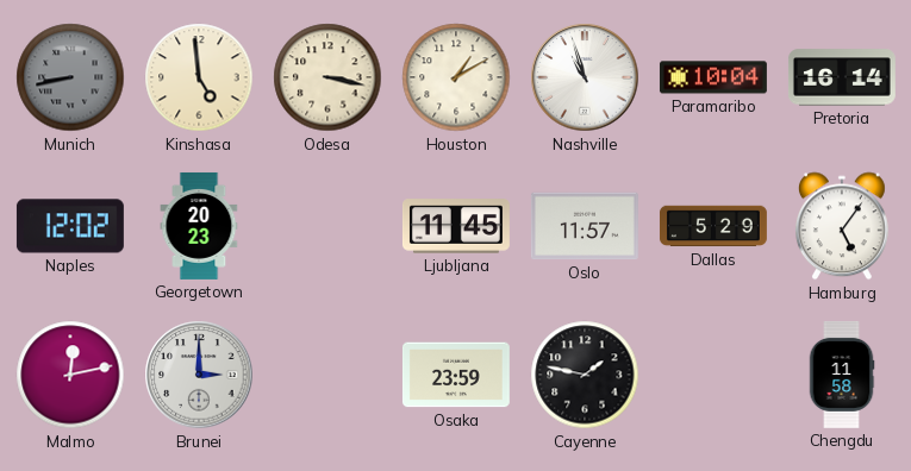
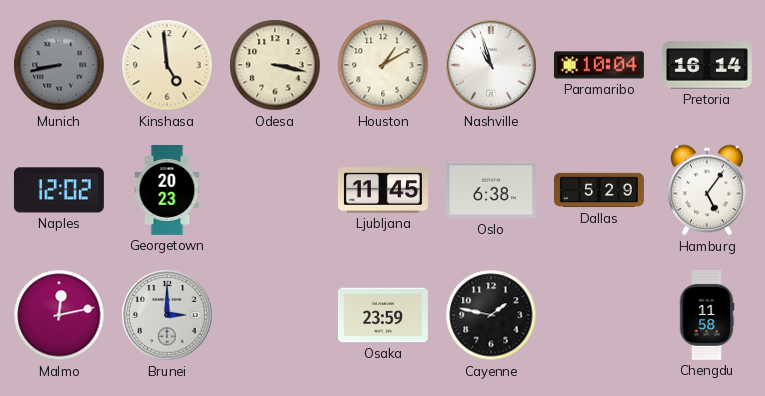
Oslo: 11:57 -> 6:38
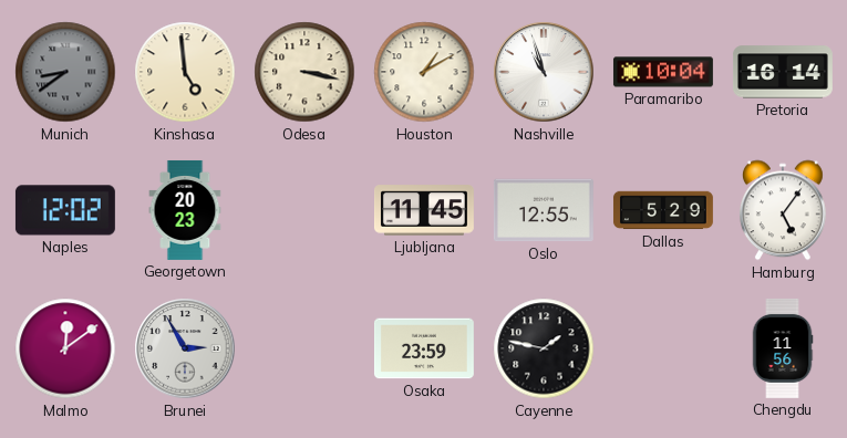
Munich: 8:43 -> 8:39
Oslo: 6:38 -> 12:55
Malmo: 12:13 -> 12:09
Brunei: 3:00 -> 2:55
Chengdu: 11:58 -> 11:56
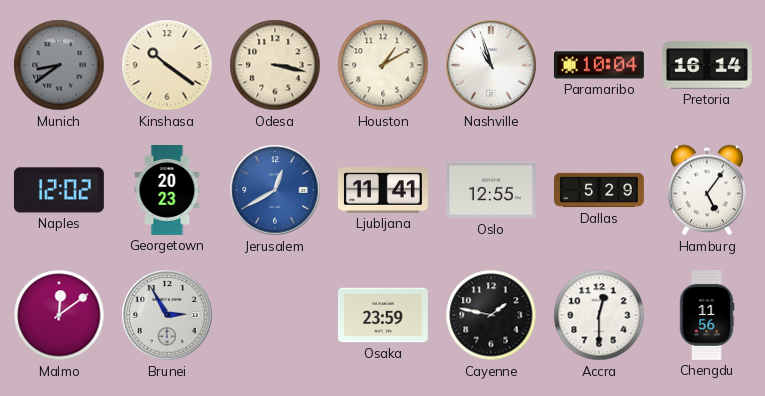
Kinshasa: 4:59 -> 10:21
Jerusalem: none -> 12:40
Ljubljana: 11:45 -> 11:41
Accra: none -> 12:30
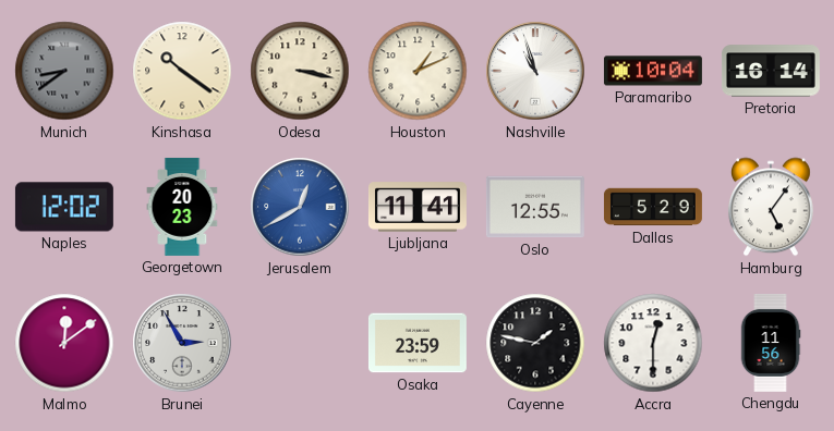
Houston: 1:10 -> 1:11
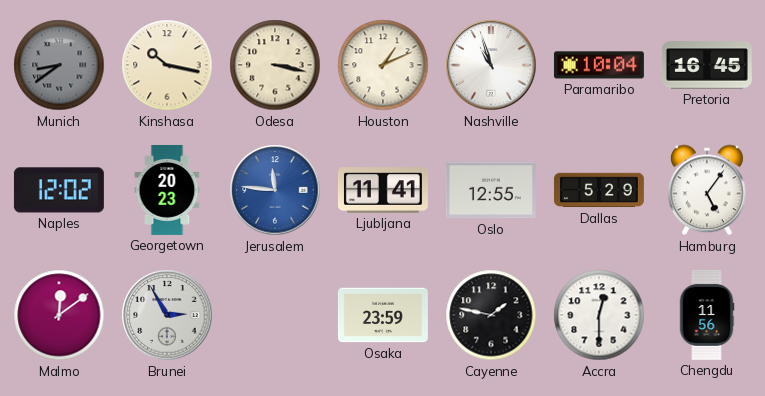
Kinshasa: 10:21 -> 10:17
Pretoria: 16:14 -> 16:45
Jerusalem: 12:40 -> 11:46
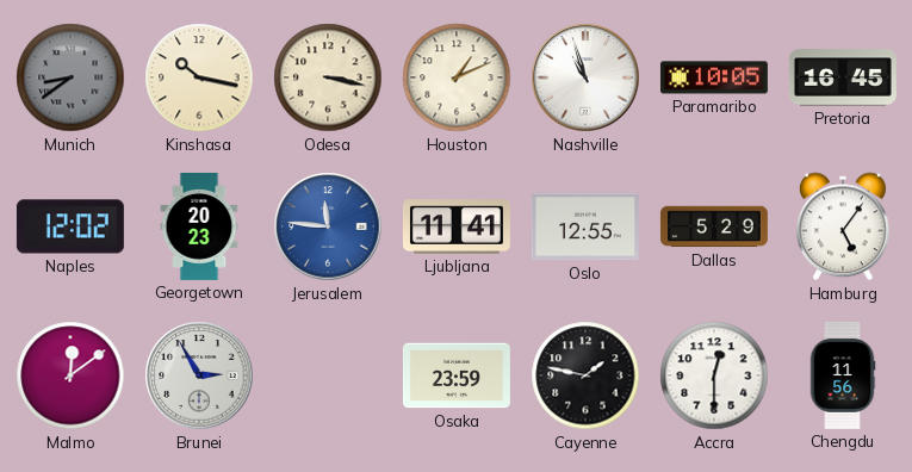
Paramaribo: 10:04 -> 10:05
